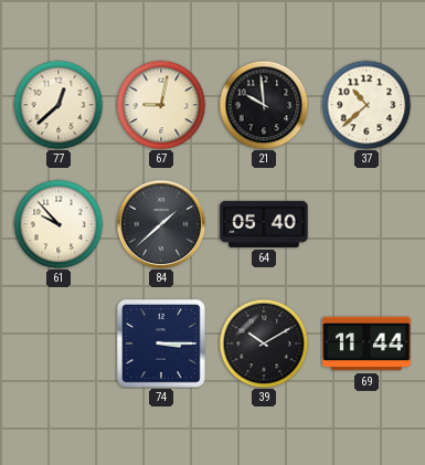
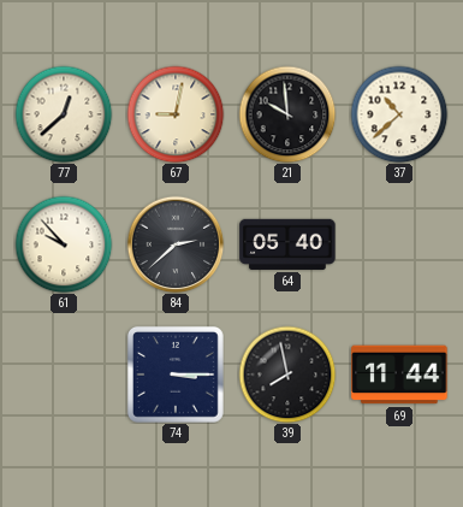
84: 1:38 -> 2:38
39: 10:10 -> 7:58
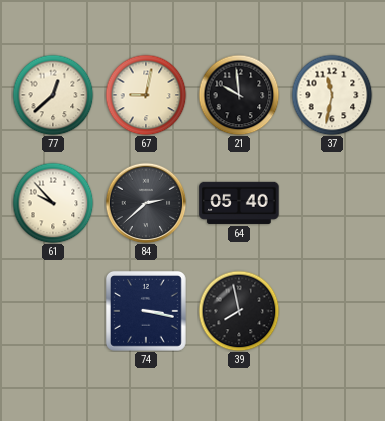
37: 10:38 -> 11:32
74: 3:15 -> 3:17
69: 11:44 -> none
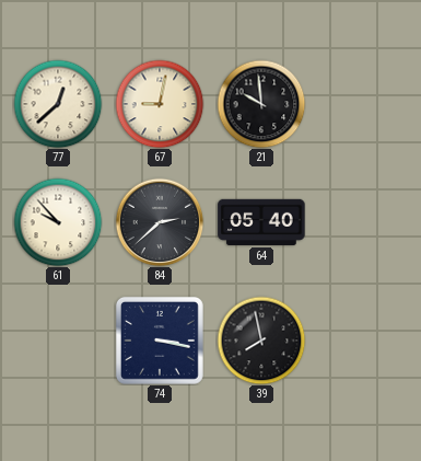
37: 11:32 -> none
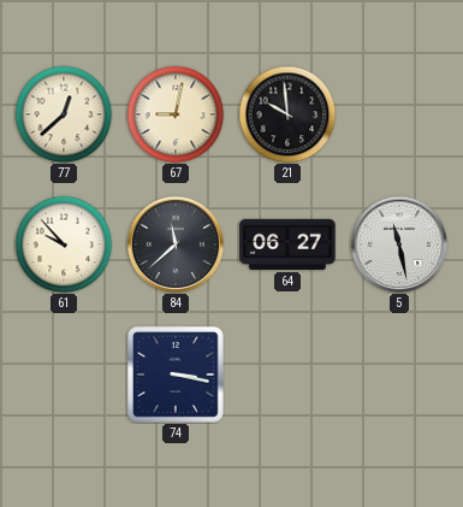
84: 2:38 -> 11:38
64: 05:40 -> 06:27
5: none -> 11:28
39: 7:58 -> none
